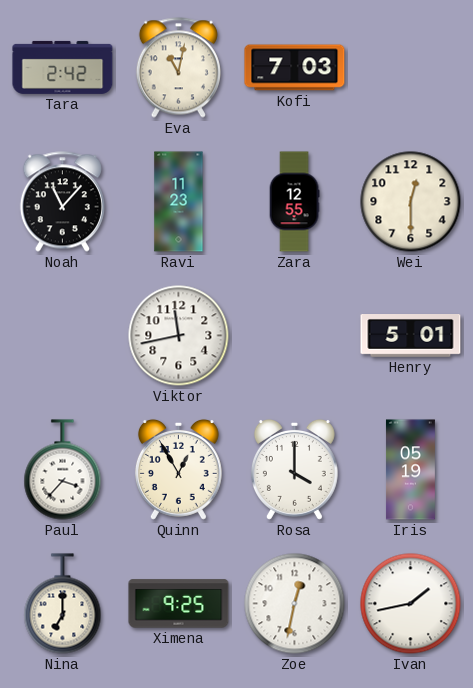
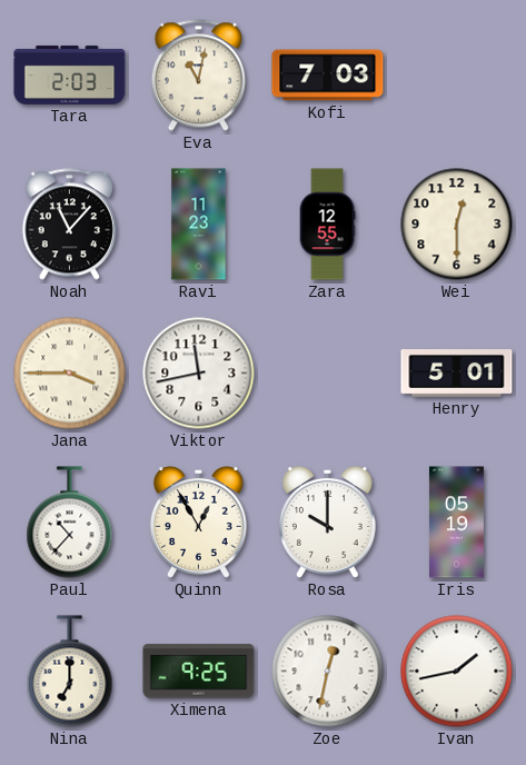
Tara: 2:42 -> 2:03
Jana: none -> 3:45
Paul: 3:37 -> 10:37
Rosa: 4:00 -> 10:00
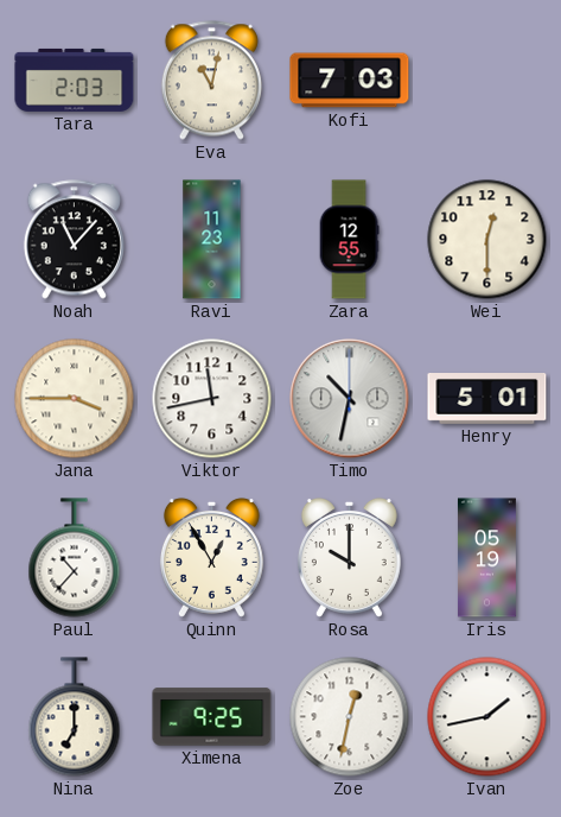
Timo: none -> 10:32
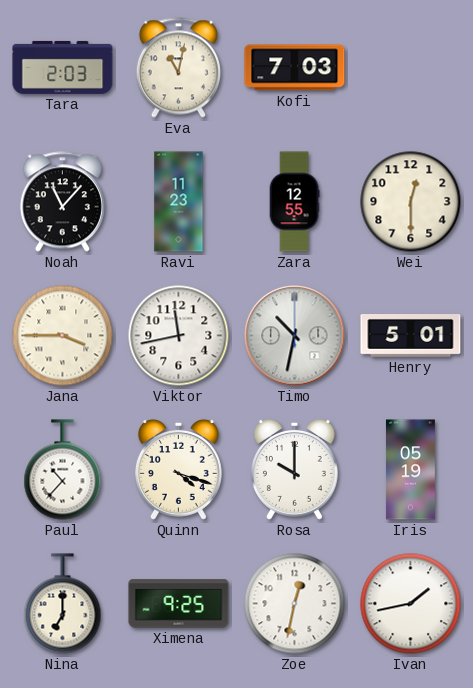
Quinn: 12:55 -> 4:18
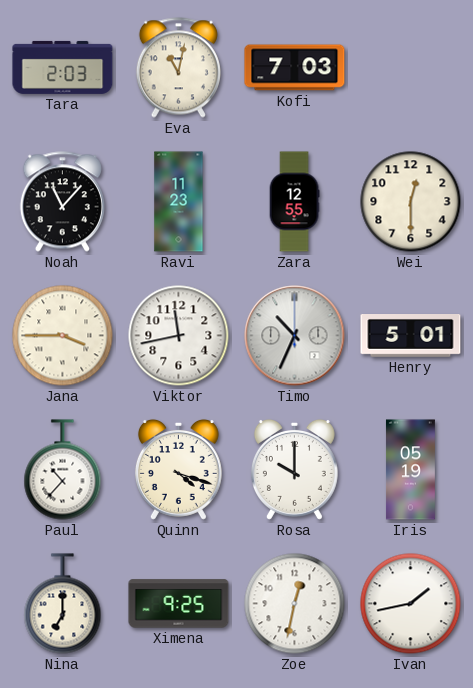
Timo: 10:32 -> 10:34
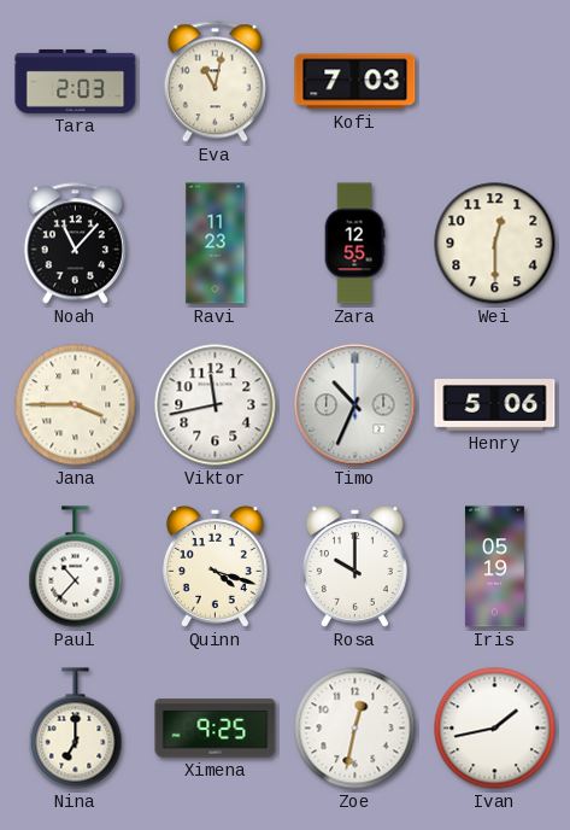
Henry: 5:01 -> 5:06
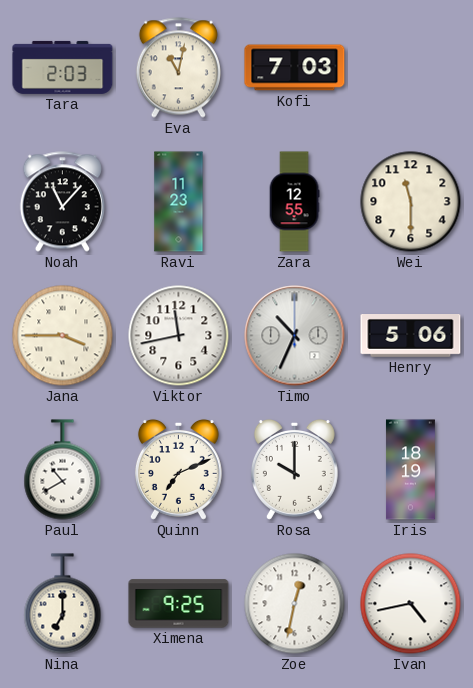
Wei: 12:30 -> 11:30
Paul: 10:37 -> 10:40
Quinn: 4:18 -> 7:11
Iris: 05:19 -> 18:19
Ivan: 1:43 -> 4:43
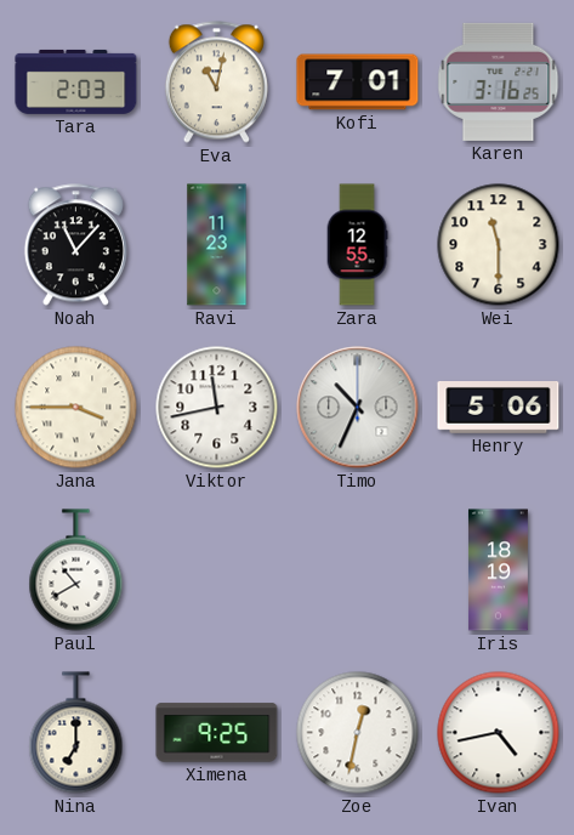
Kofi: 7:03 -> 7:01
Karen: none -> 3:16
Quinn: 7:11 -> none
Rosa: 10:00 -> none
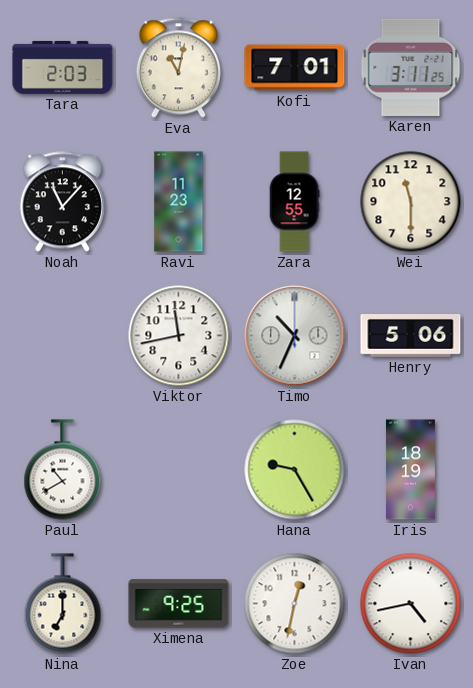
Karen: 3:16 -> 3:11
Jana: 3:45 -> none
Hana: none -> 9:25
